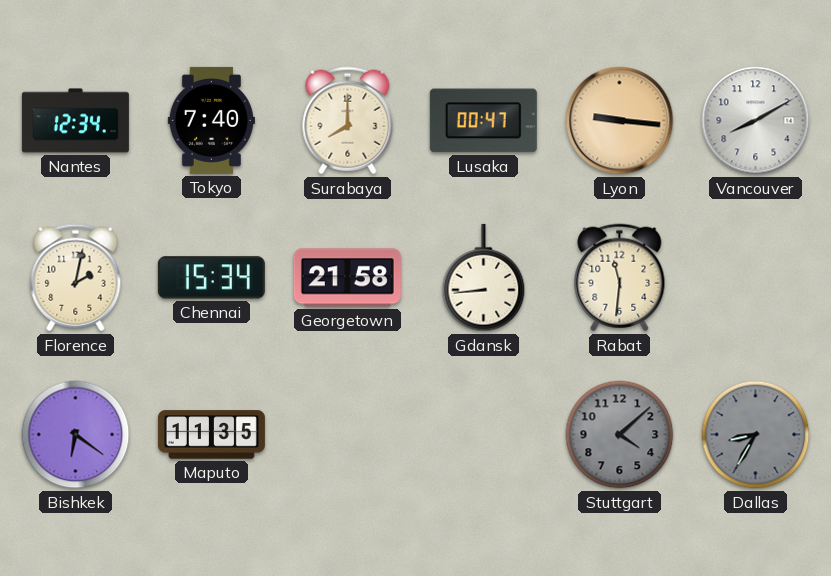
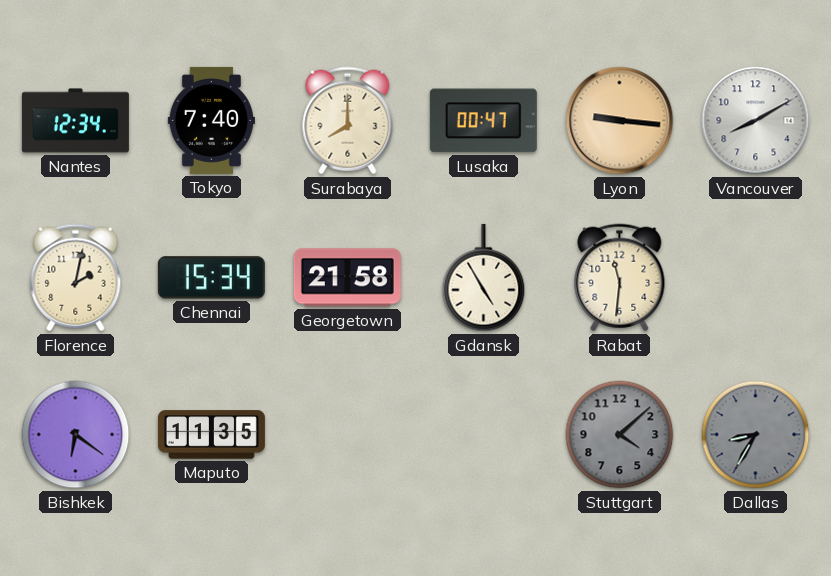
Gdansk: 8:44 -> 4:55
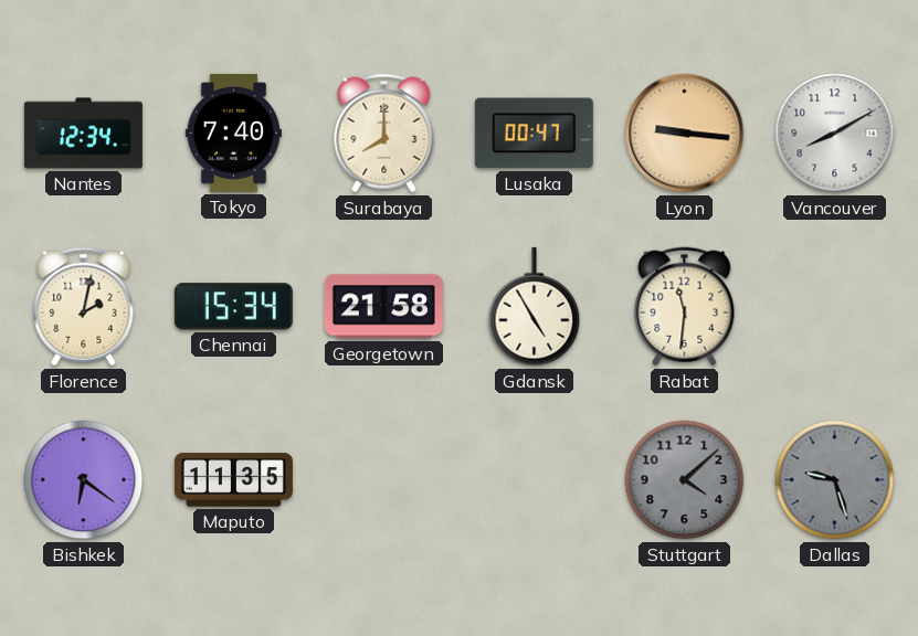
Dallas: 8:35 -> 9:27
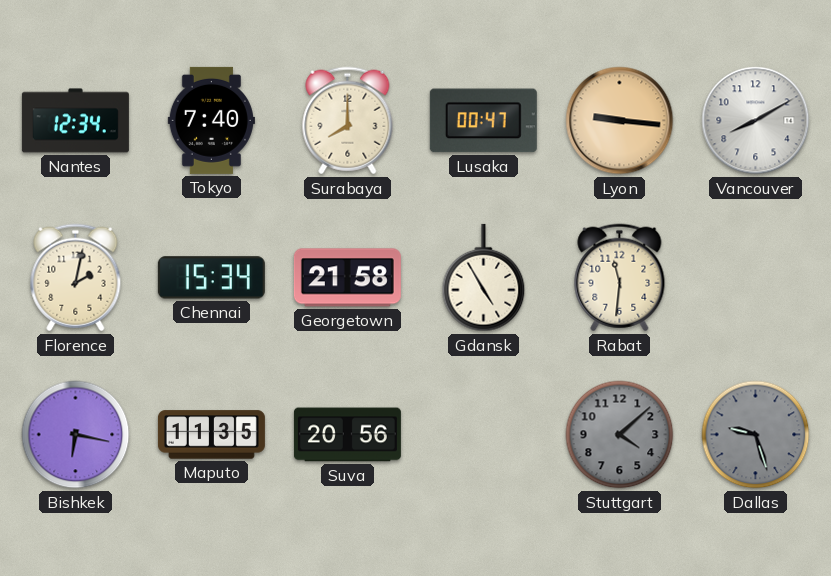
Bishkek: 6:21 -> 6:17
Suva: none -> 20:56
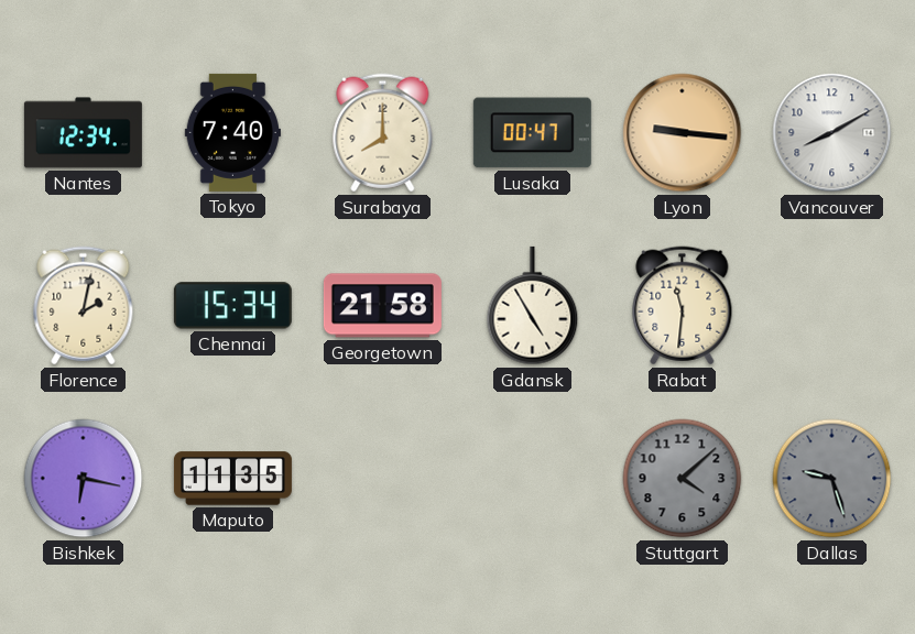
Suva: 20:56 -> none
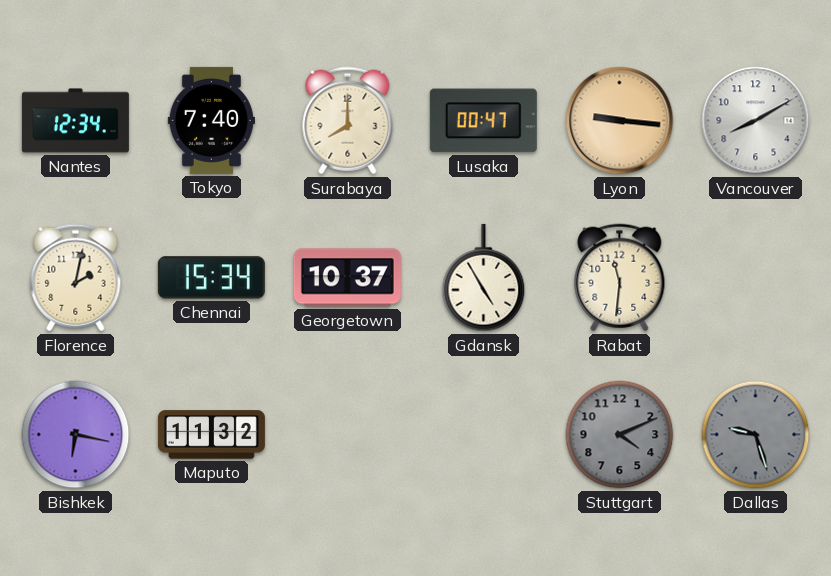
Georgetown: 21:58 -> 10:37
Maputo: 11:35 -> 11:32
Stuttgart: 4:08 -> 4:11
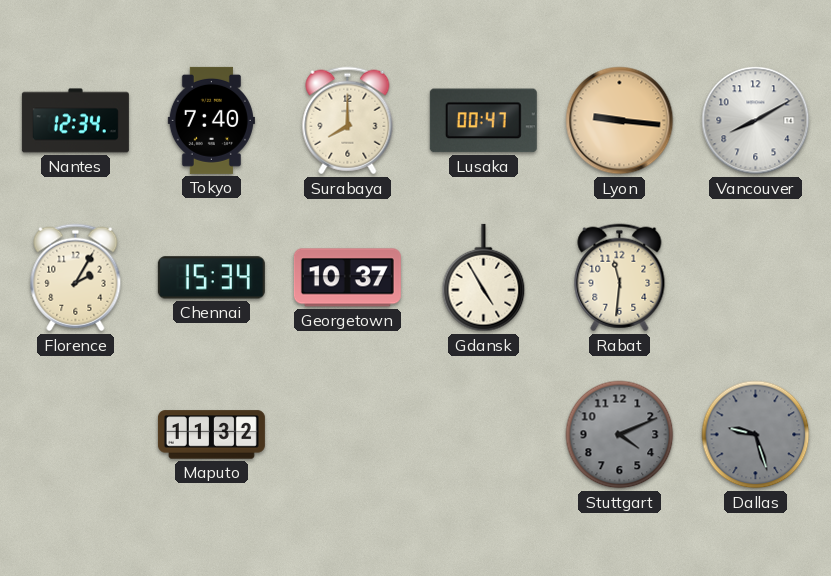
Florence: 2:02 -> 2:05
Bishkek: 6:17 -> none
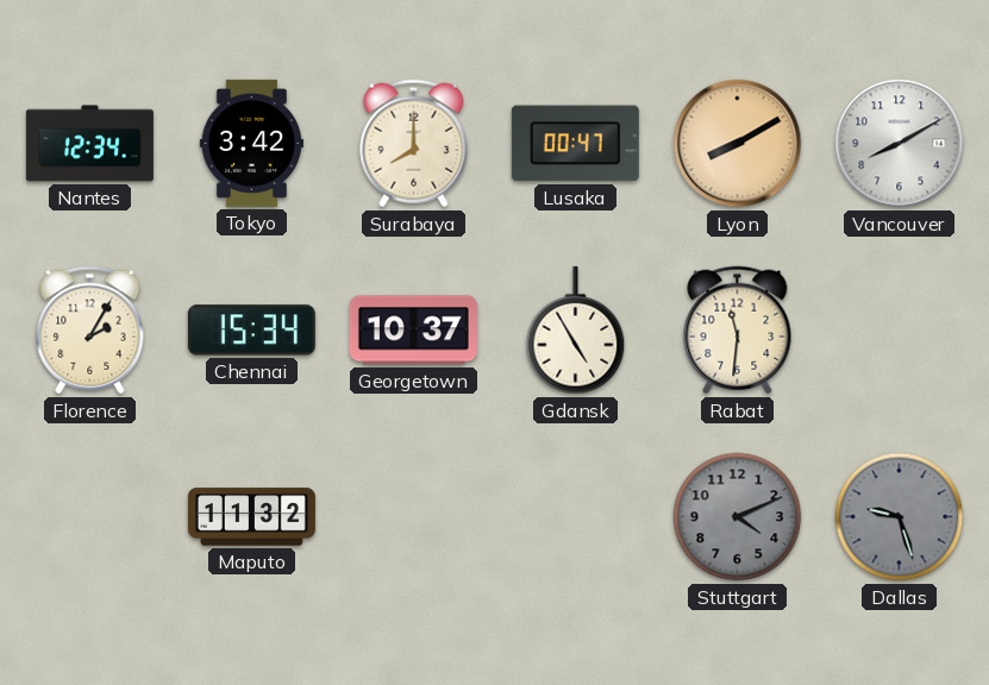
Tokyo: 7:40 -> 3:42
Lyon: 9:16 -> 8:10
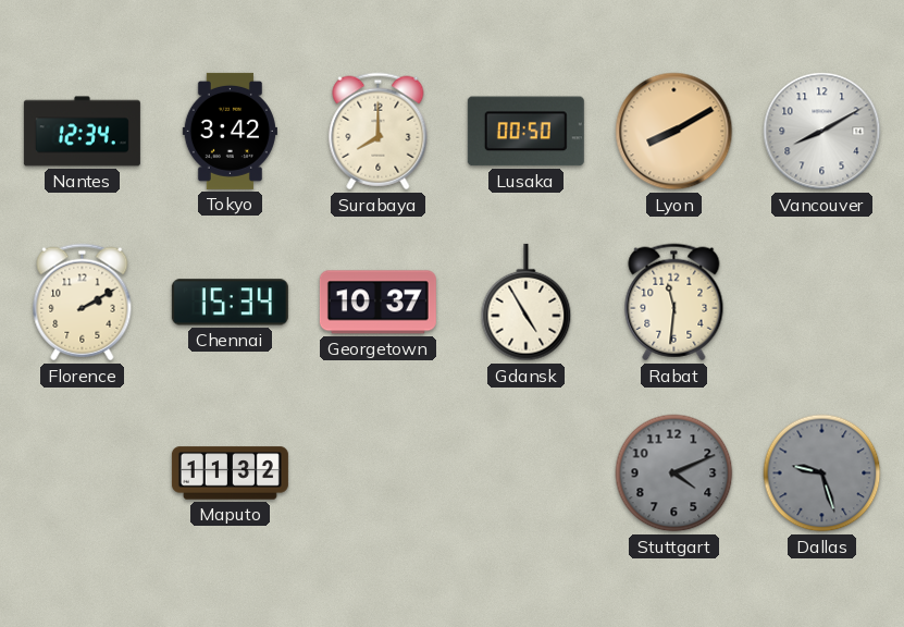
Lusaka: 00:47 -> 00:50
Florence: 2:05 -> 2:10
